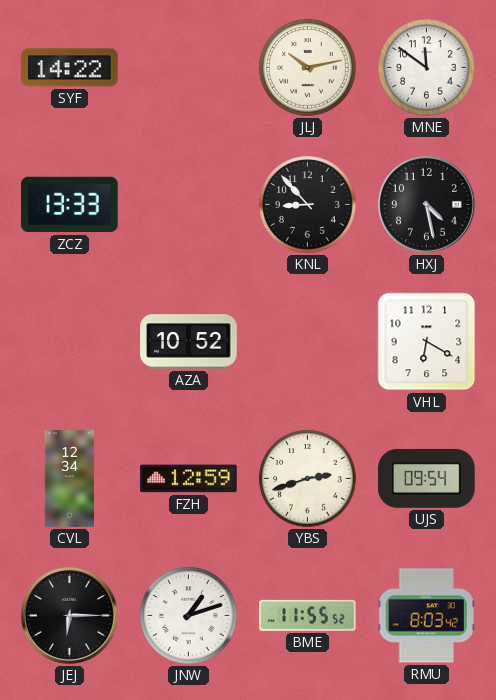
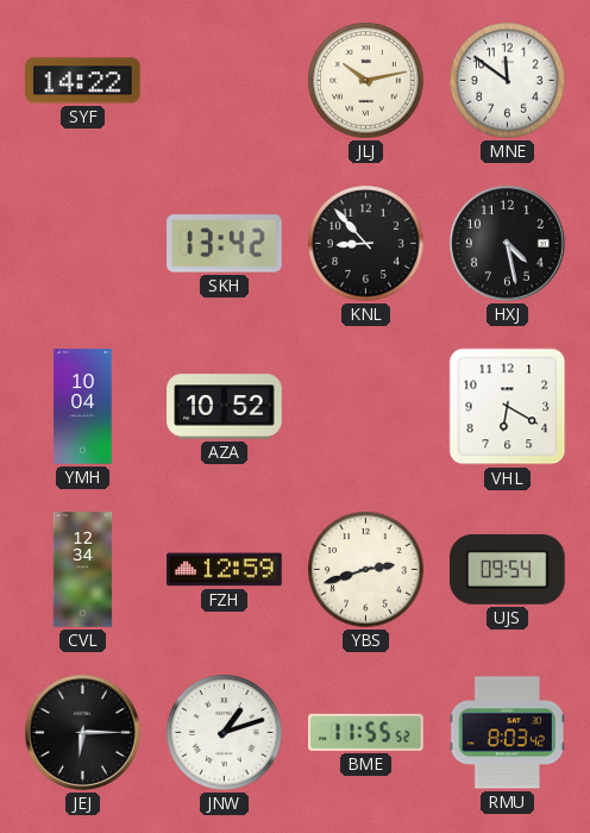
ZCZ: 13:33 -> none
SKH: none -> 13:42
YMH: none -> 10:04
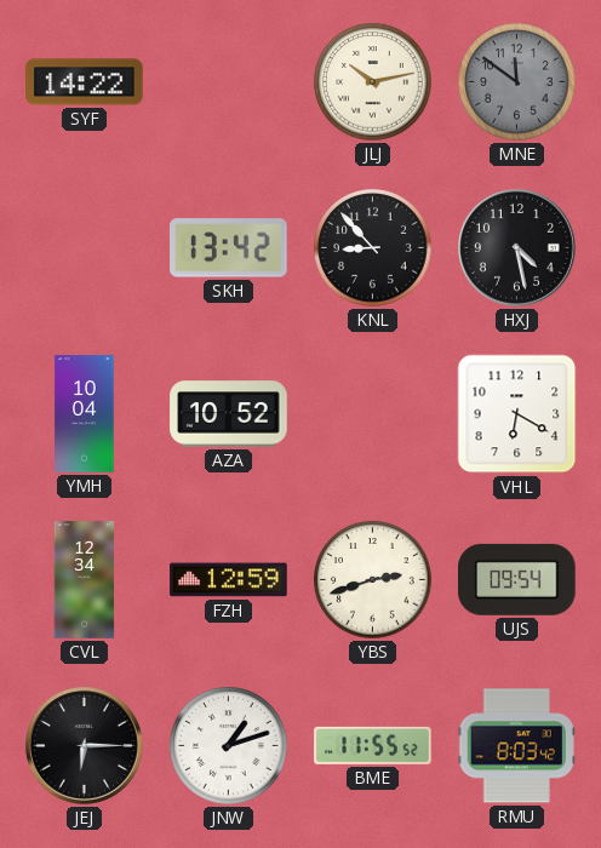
MNE dial: white -> grey
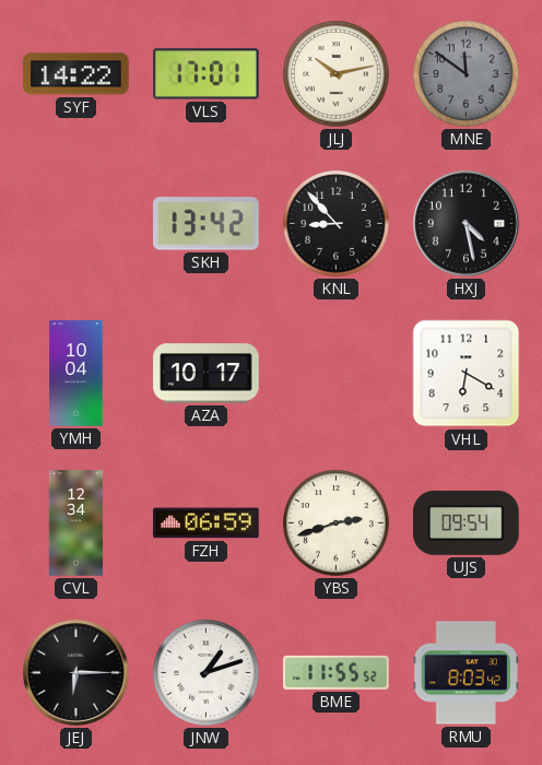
VLS: none -> 17:01
AZA: 10:52 -> 10:17
FZH: 12:59 -> 06:59
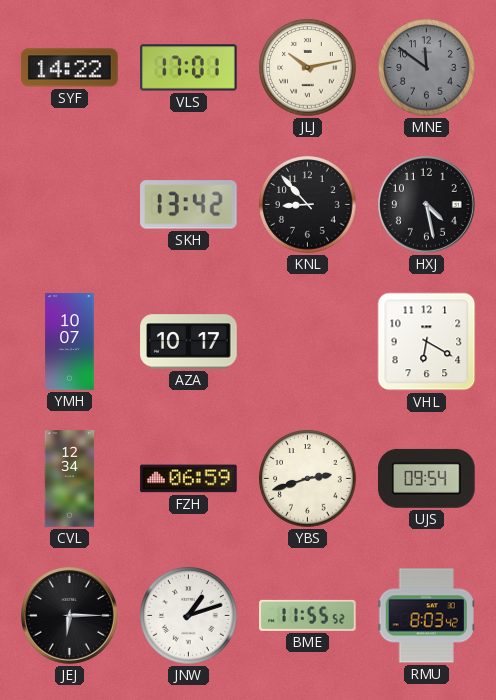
YMH: 10:04 -> 10:07
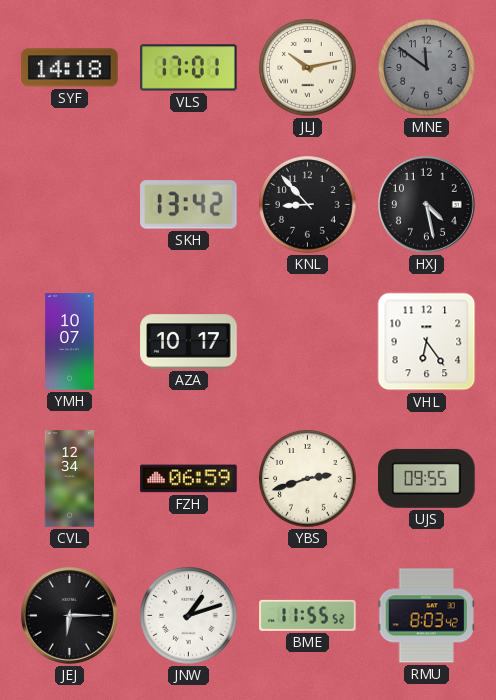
SYF: 14:22 -> 14:18
VHL: 6:20 -> 6:24
UJS: 09:54 -> 09:55
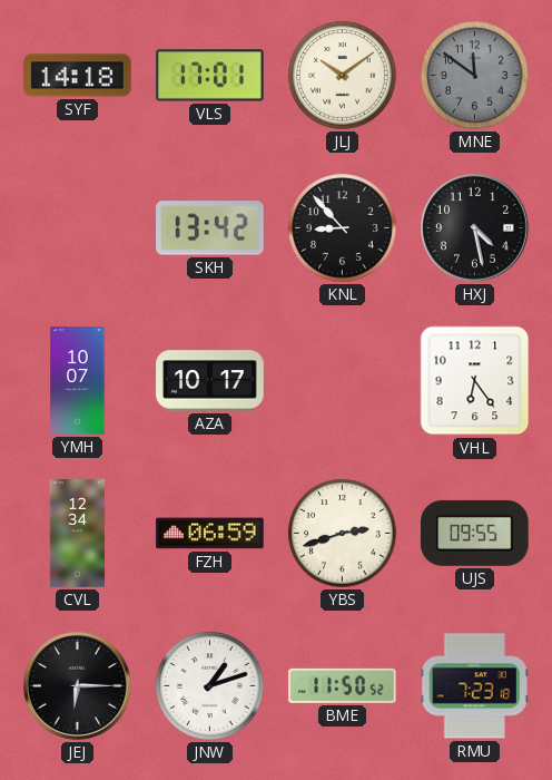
JLJ: 10:13 -> 10:09
BME: 11:55 -> 11:50
RMU: 8:03 -> 7:23
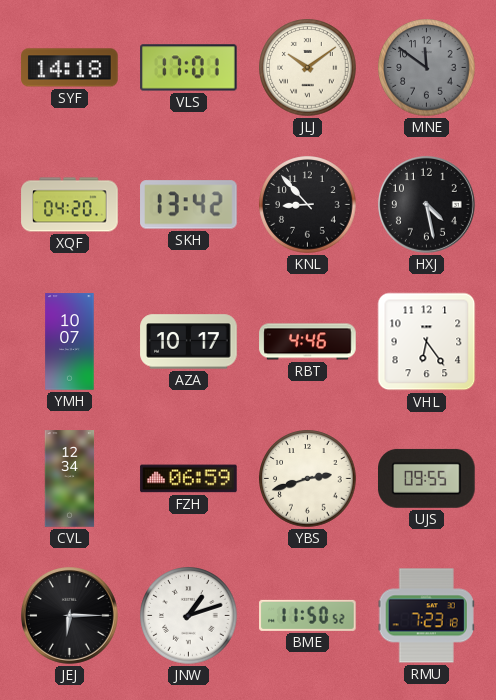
XQF: none -> 04:20
RBT: none -> 4:46
